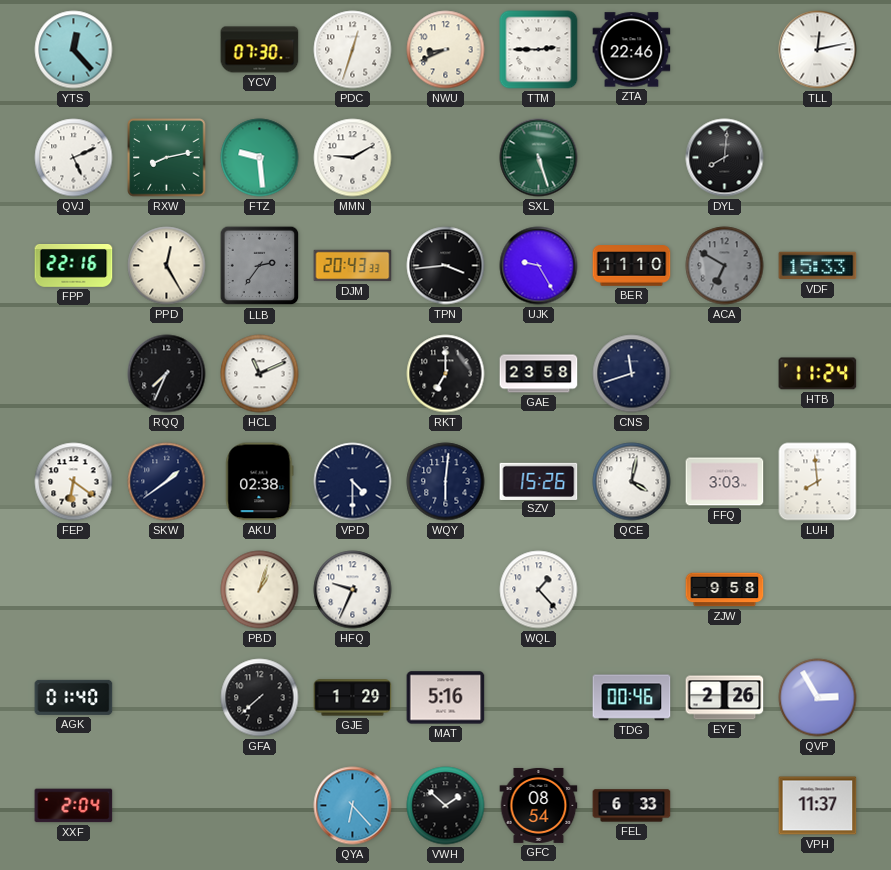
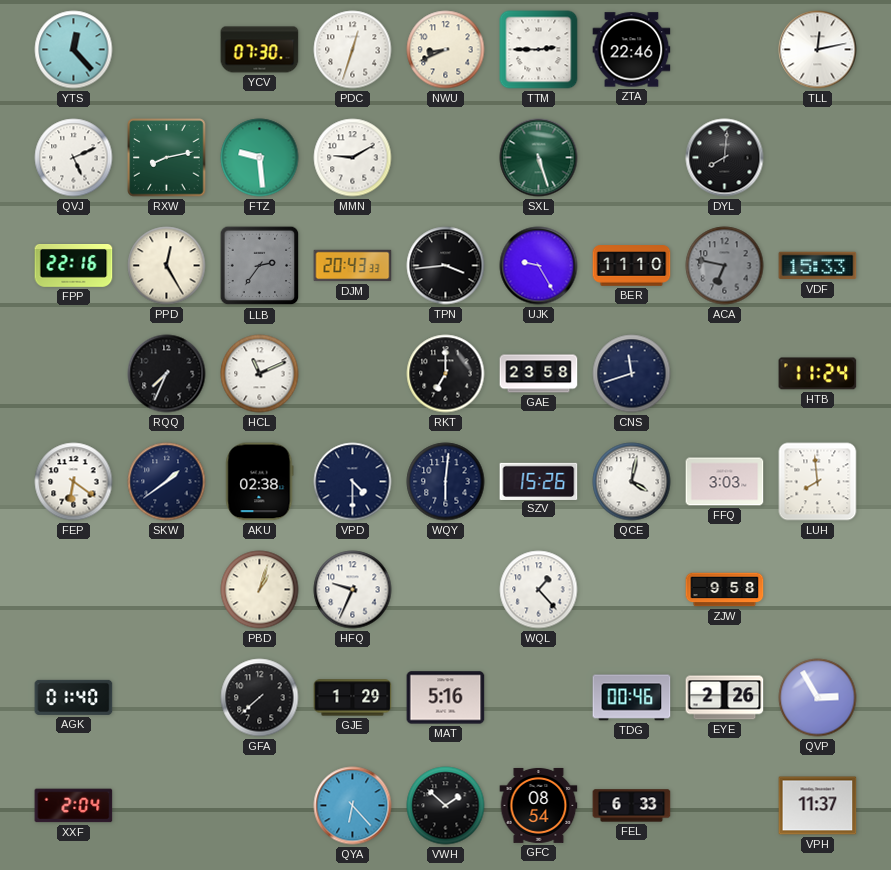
ACA: 6:50 -> 6:47
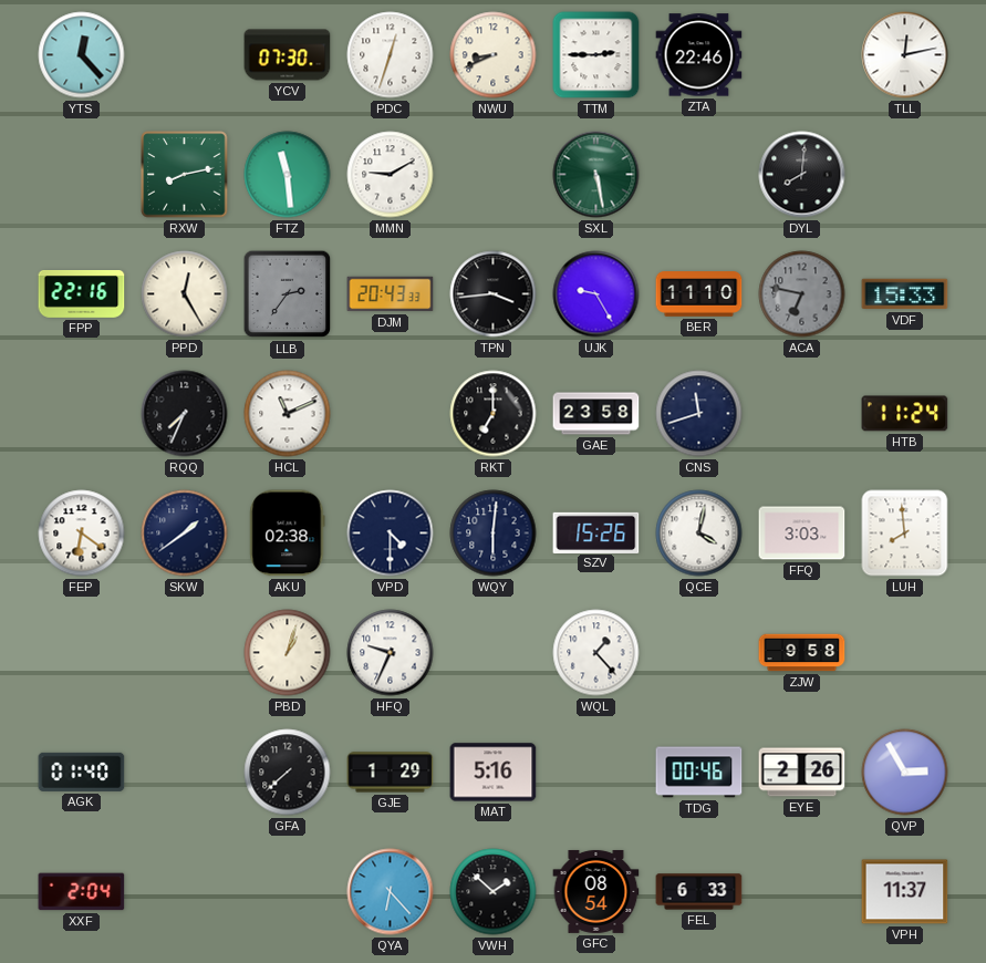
QVJ: 5:11 -> none
FTZ: 9:29 -> 11:29
SXL: 5:27 -> 5:28
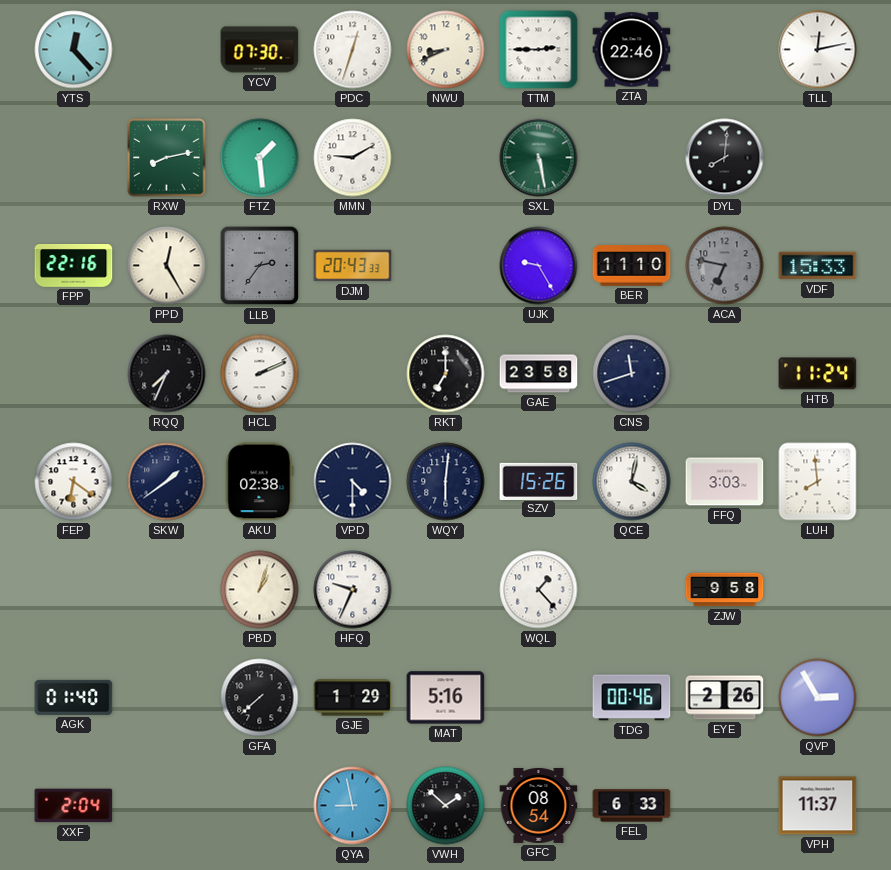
FTZ: 11:29 -> 1:29
TPN: 3:44 -> none
HCL: 11:11 -> 2:11
QYA: 6:23 -> 8:58
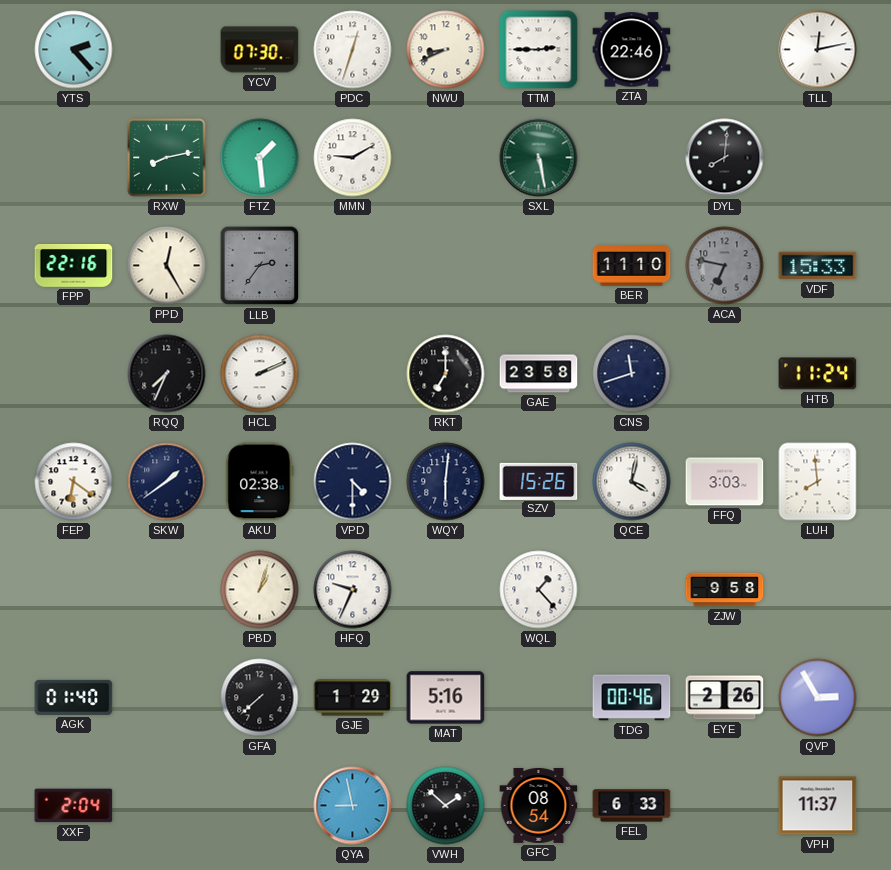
YTS: 12:23 -> 2:23
DJM: 20:43 -> none
UJK: 9:25 -> none
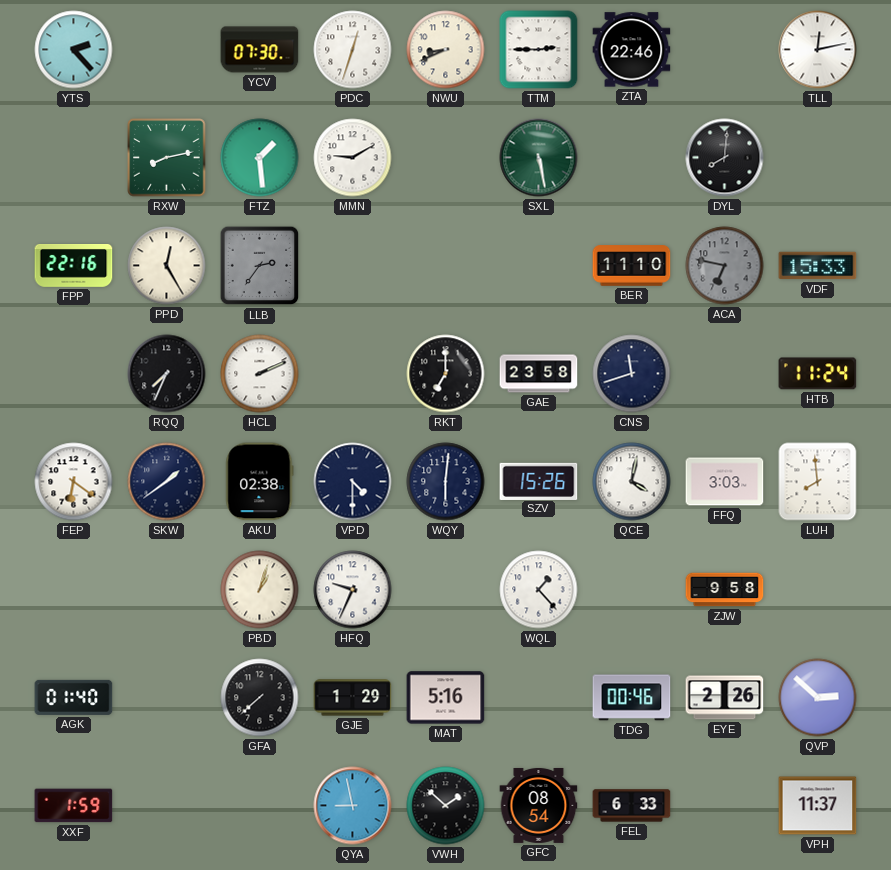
QVP: 2:55 -> 2:52
XXF: 2:04 -> 1:59
